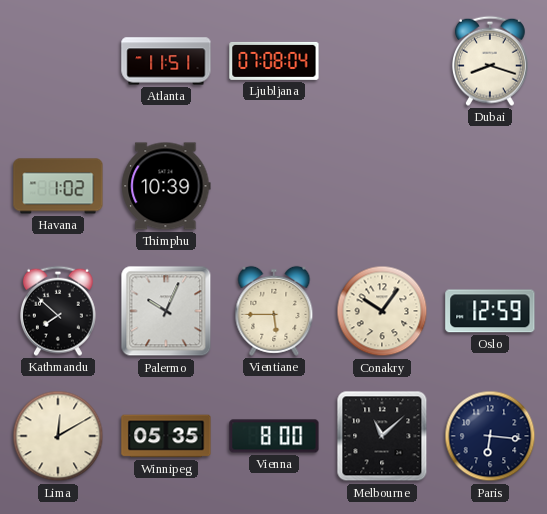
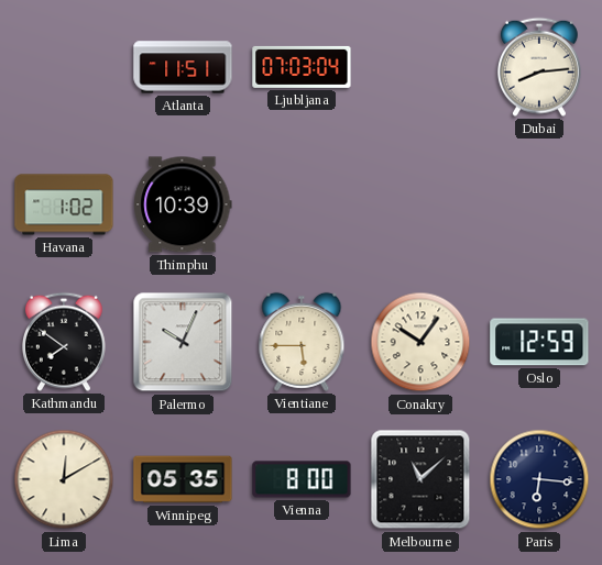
Ljubljana: 07:08 -> 07:03
Dubai: 8:18 -> 8:14
Kathmandu: 7:52 -> 7:51
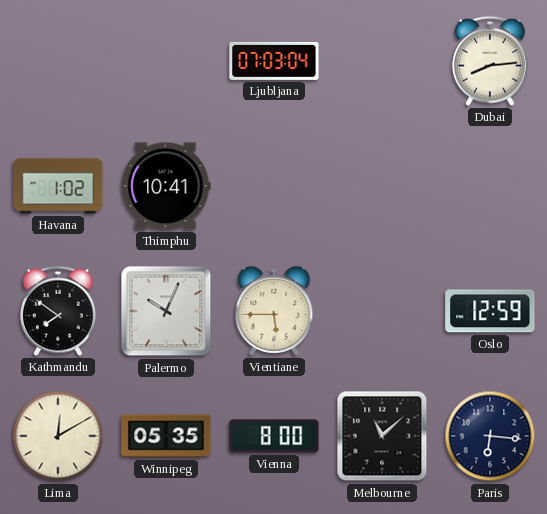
Atlanta: 11:51 -> none
Thimphu: 10:39 -> 10:41
Conakry: 10:06 -> none
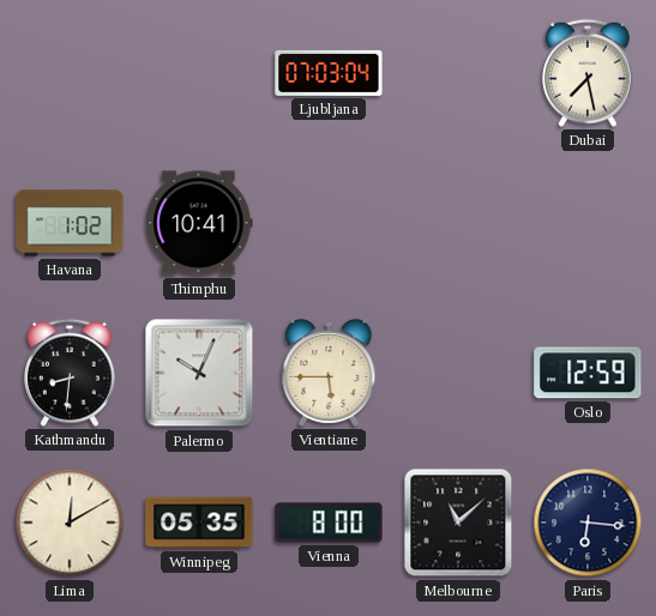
Dubai: 8:14 -> 7:28
Kathmandu: 7:51 -> 8:31
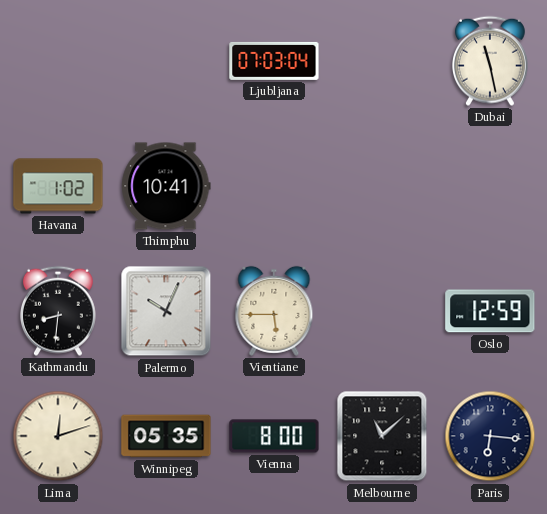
Dubai: 7:28 -> 11:28
Lima: 12:10 -> 12:12
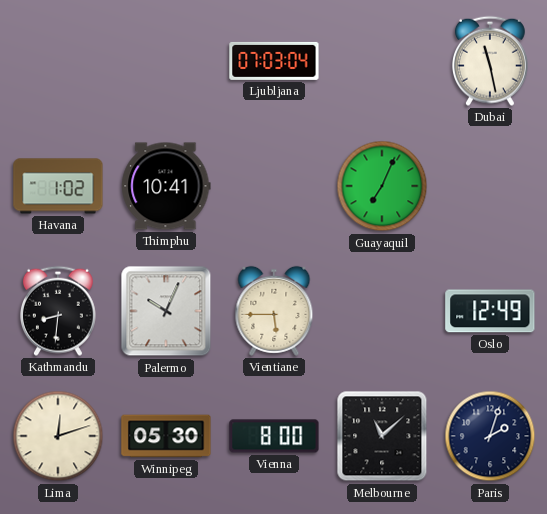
Guayaquil: none -> 7:04
Oslo: 12:59 -> 12:49
Winnipeg: 05:35 -> 05:30
Paris: 6:16 -> 2:03
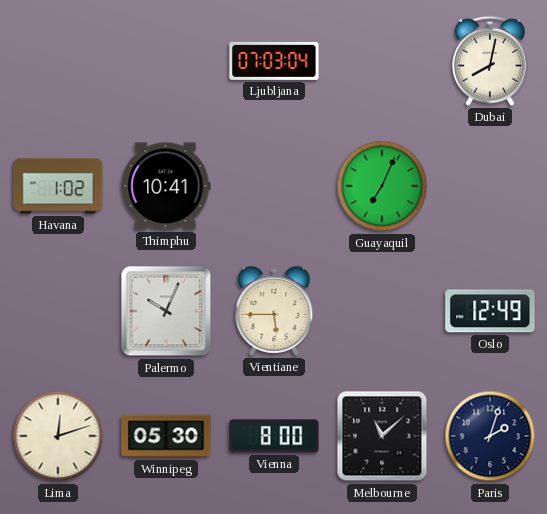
Dubai: 11:28 -> 8:02
Kathmandu: 8:31 -> none
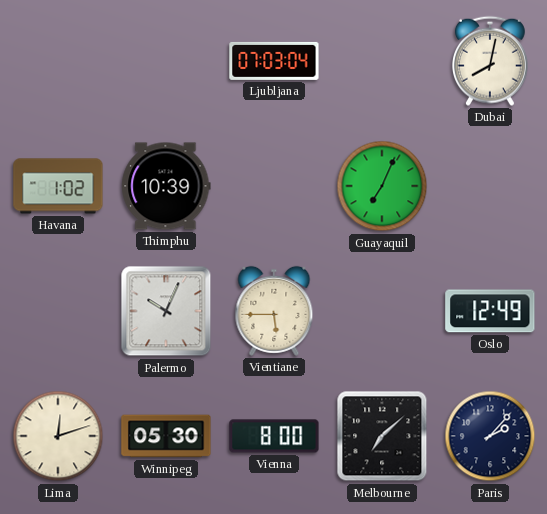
Thimphu: 10:41 -> 10:39
Melbourne: 11:08 -> 7:08
Paris: 2:03 -> 2:07
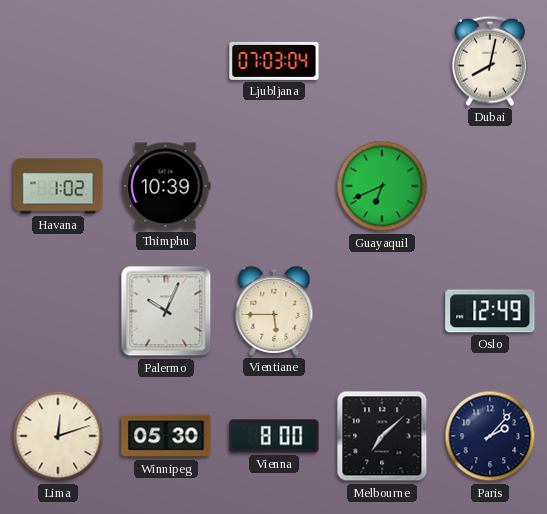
Guayaquil: 7:04 -> 6:41
